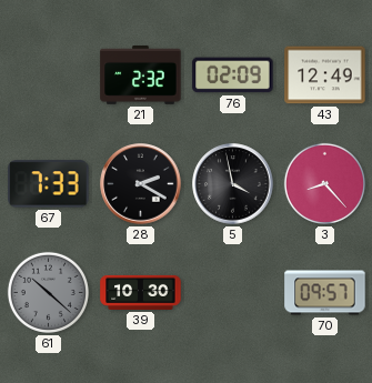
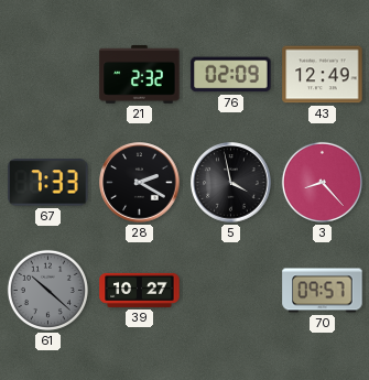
39: 10:30 -> 10:27
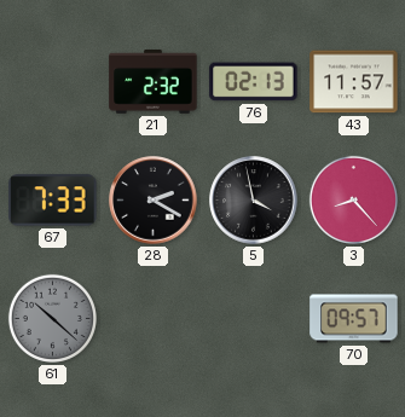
76: 02:09 -> 02:13
43: 12:49 -> 11:57
39: 10:27 -> none
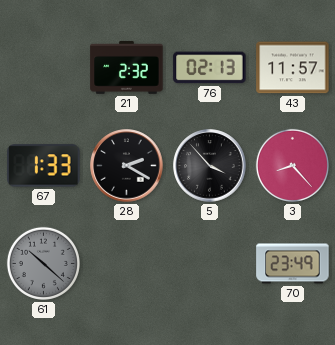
67: 7:33 -> 1:33
5: 3:58 -> 3:53
70: 09:57 -> 23:49
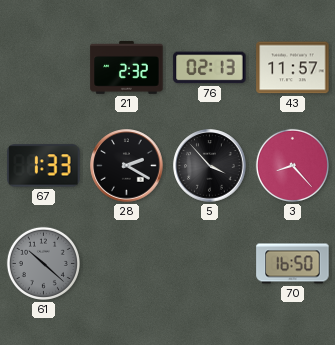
70: 23:49 -> 16:50
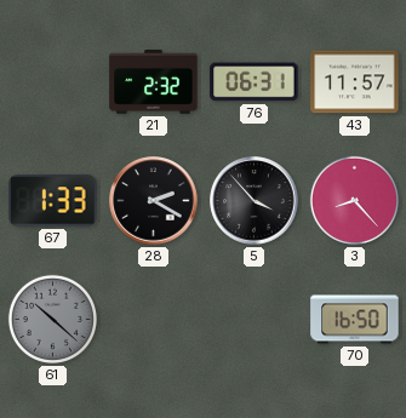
76: 02:13 -> 06:31
